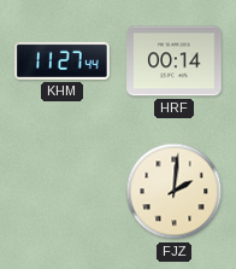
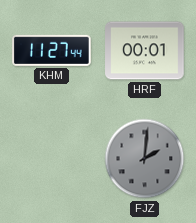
HRF: 00:14 -> 00:01
FJZ dial: cream -> grey
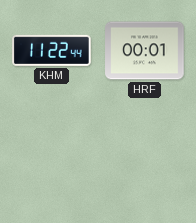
KHM: 11:27 -> 11:22
FJZ: 2:01 -> none
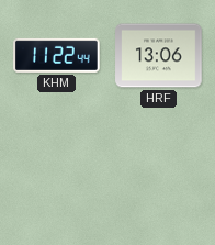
HRF: 00:01 -> 13:06
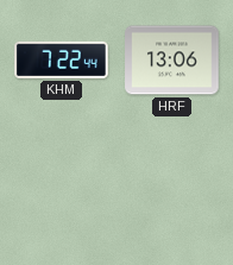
KHM: 11:22 -> 7:22
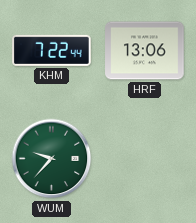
WUM: none -> 9:37
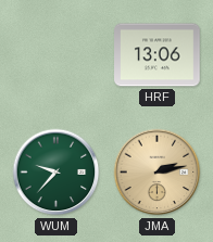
KHM: 7:22 -> none
JMA: none -> 2:13
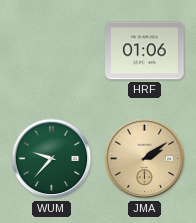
HRF: 13:06 -> 01:06
JMA: 2:13 -> 2:09
